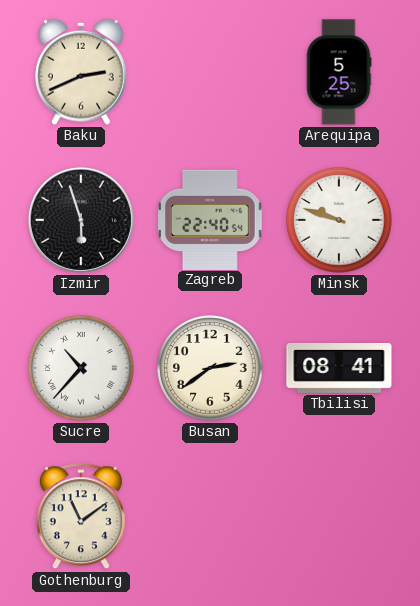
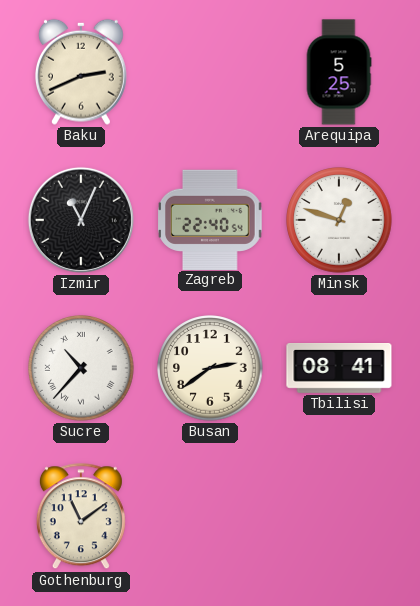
Izmir: 5:57 -> 11:04
Minsk: 9:48 -> 12:48
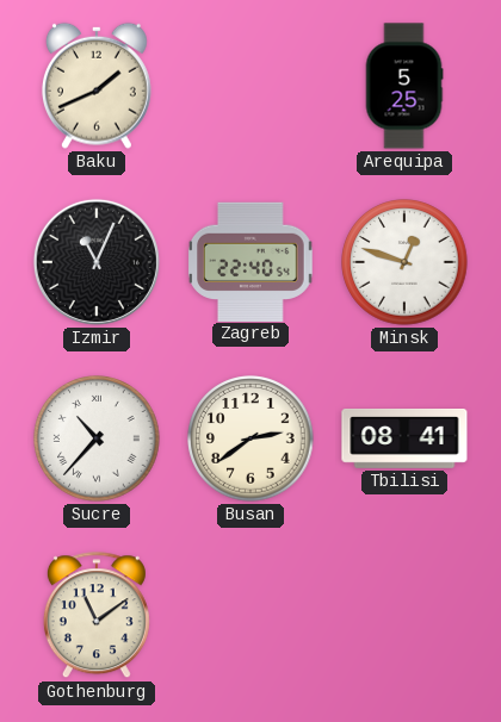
Baku: 2:41 -> 1:41
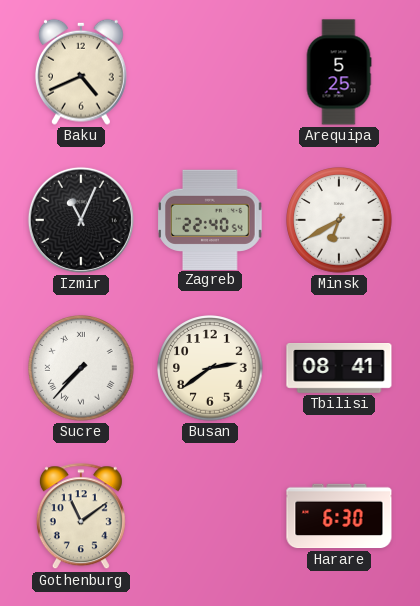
Baku: 1:41 -> 4:41
Minsk: 12:48 -> 6:40
Sucre: 10:37 -> 7:37
Harare: none -> 6:30
